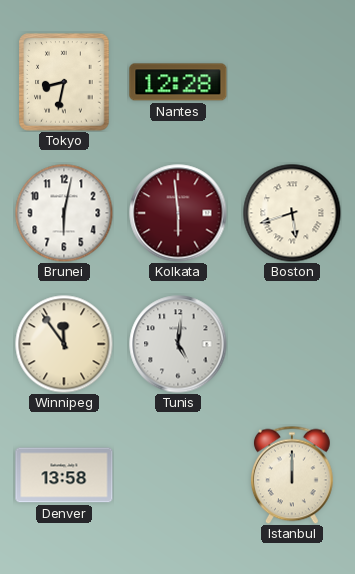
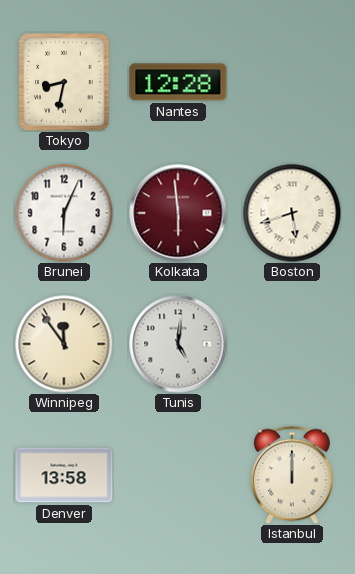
Brunei: 6:02 -> 6:04
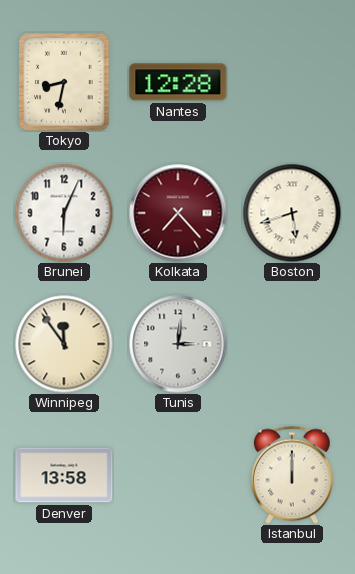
Kolkata: 5:59 -> 7:23
Tunis: 5:01 -> 3:01
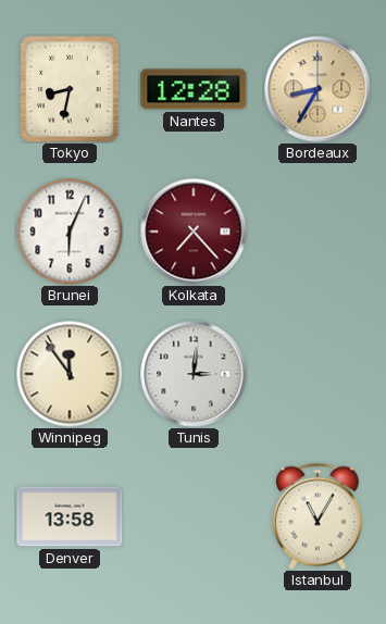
Bordeaux: none -> 8:35
Boston: 5:42 -> none
Istanbul: 12:00 -> 11:05
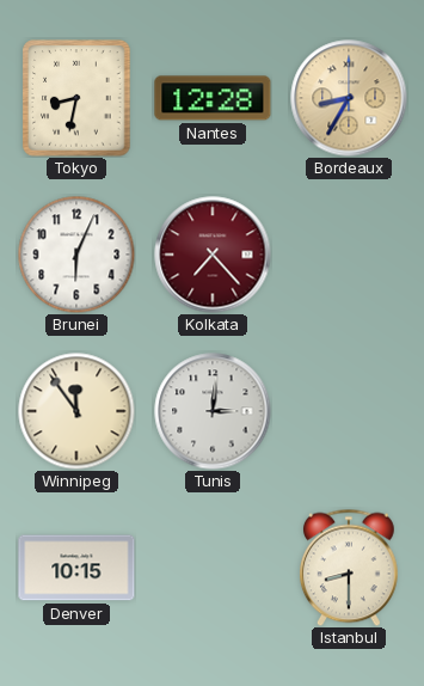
Denver: 13:58 -> 10:15
Istanbul: 11:05 -> 8:30
